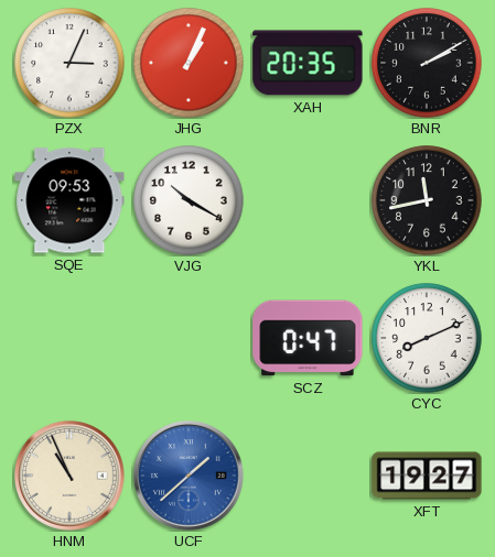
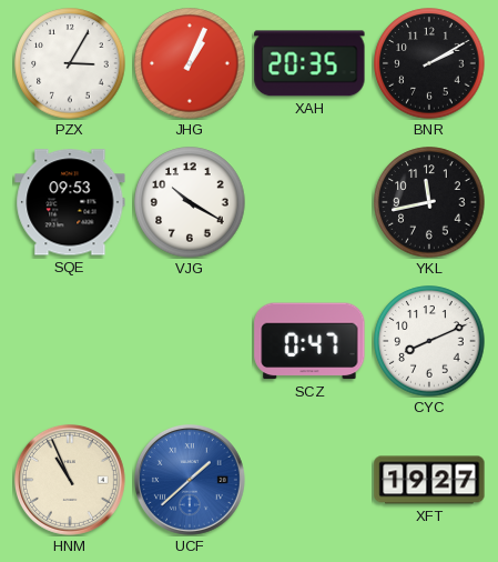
PZX: 3:04 -> 3:05
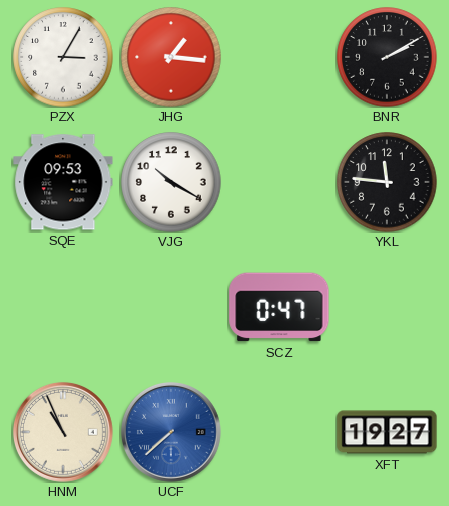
JHG: 1:04 -> 1:16
XAH: 20:35 -> none
YKL: 11:43 -> 11:46
CYC: 8:11 -> none
UCF: 1:38 -> 7:38
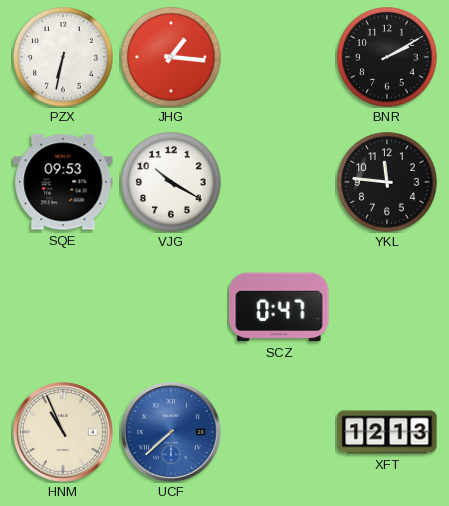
PZX: 3:05 -> 6:32
XFT: 19:27 -> 12:13
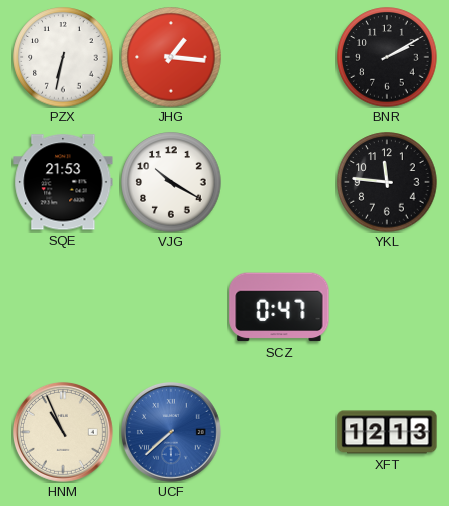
SQE: 09:53 -> 21:53
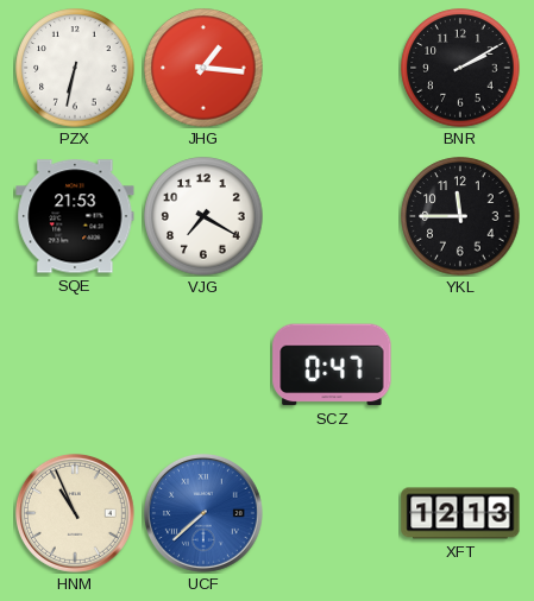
VJG: 10:20 -> 7:20
YKL: 11:46 -> 11:45
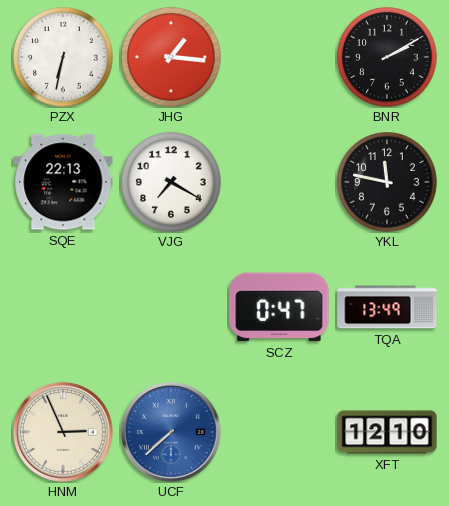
SQE: 21:53 -> 22:13
YKL: 11:45 -> 11:47
TQA: none -> 13:49
HNM: 10:56 -> 2:56
XFT: 12:13 -> 12:10
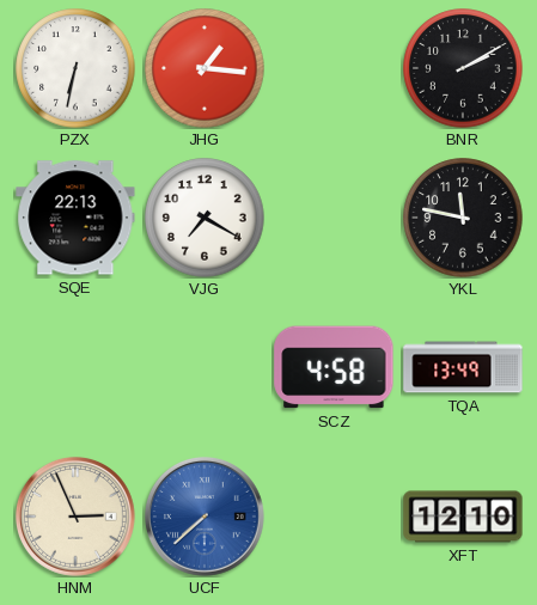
SCZ: 0:47 -> 4:58
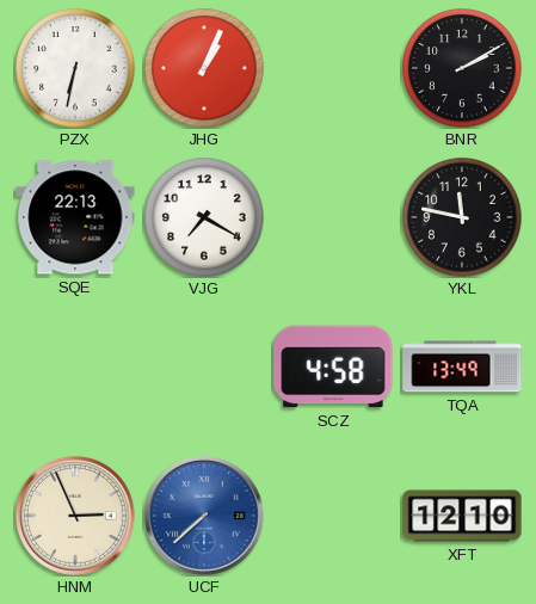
JHG: 1:16 -> 1:04
